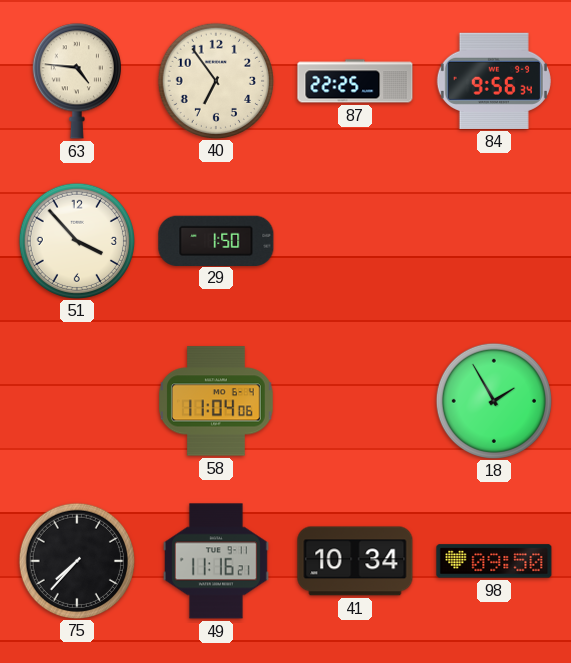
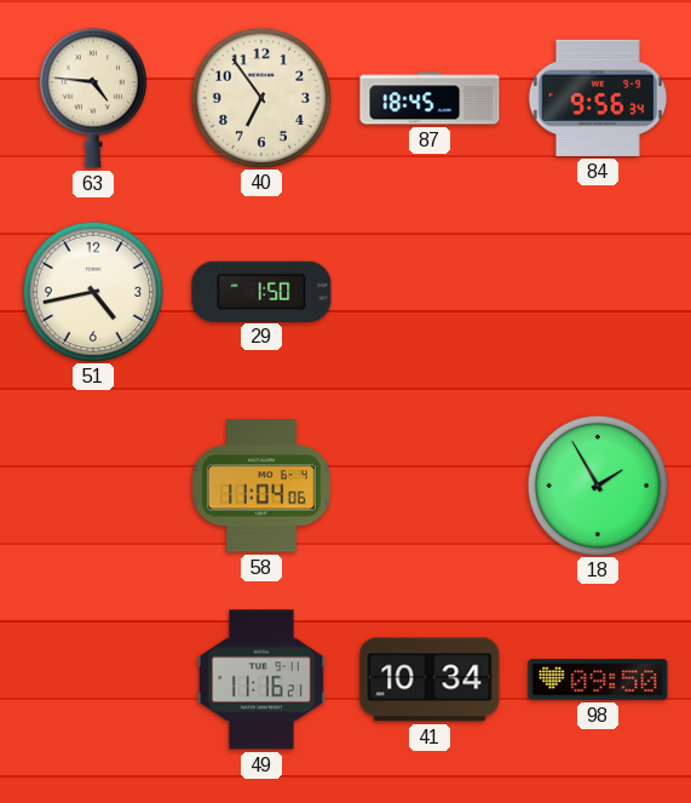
87: 22:25 -> 18:45
51: 3:53 -> 4:43
75: 7:37 -> none
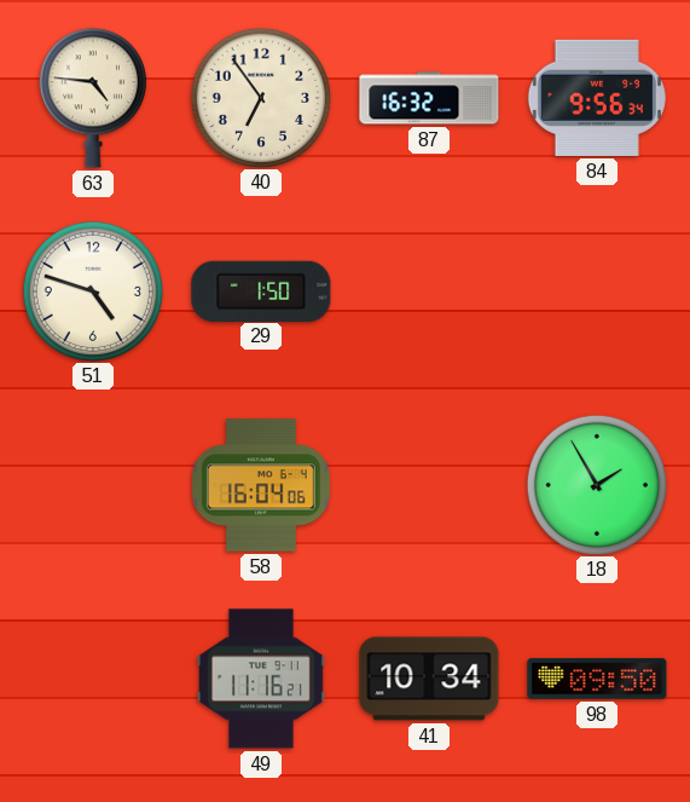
87: 18:45 -> 16:32
51: 4:43 -> 4:48
58: 11:04 -> 16:04
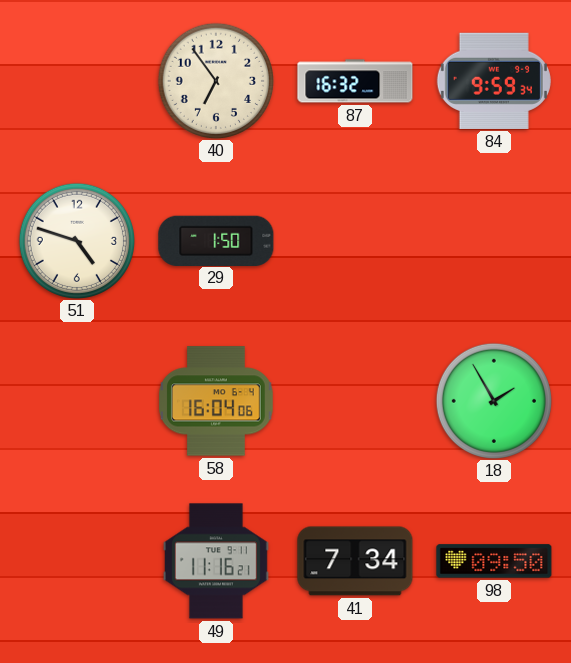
63: 4:46 -> none
84: 9:56 -> 9:59
41: 10:34 -> 7:34
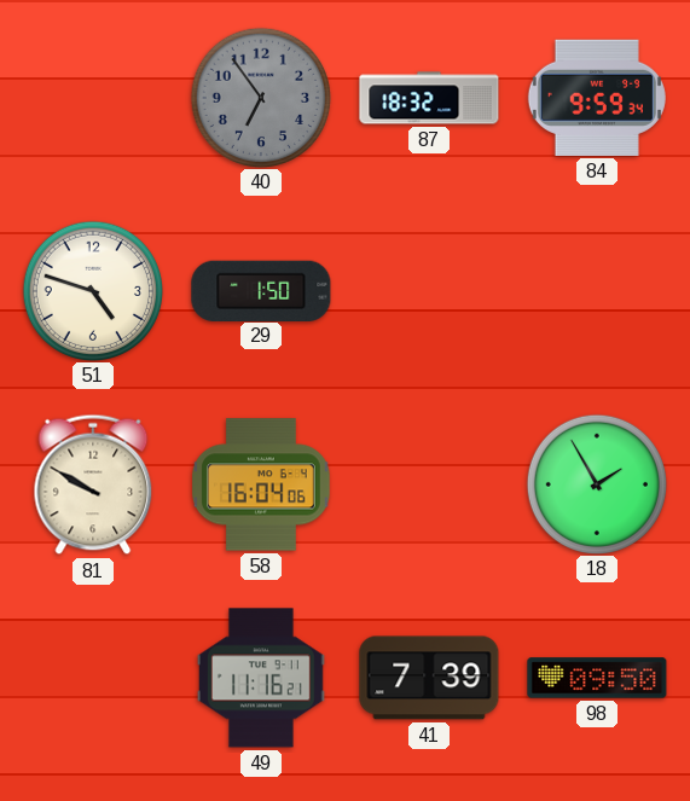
40 dial: cream -> grey
87: 16:32 -> 18:32
81: none -> 9:50
41: 7:34 -> 7:39
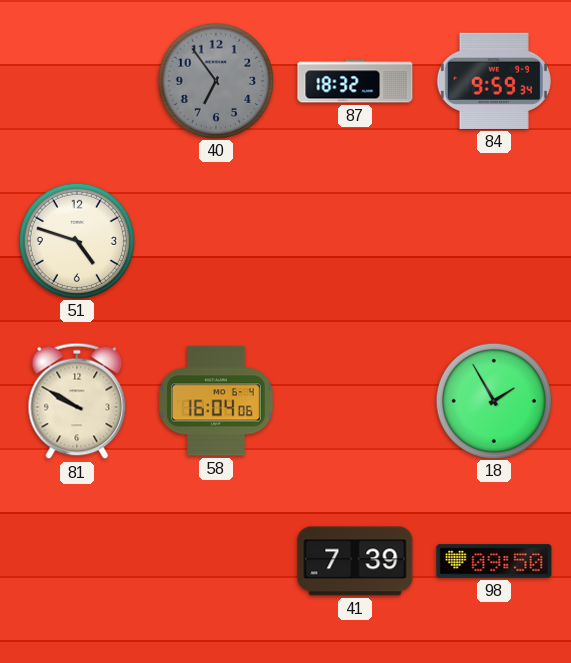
29: 1:50 -> none
49: 11:16 -> none
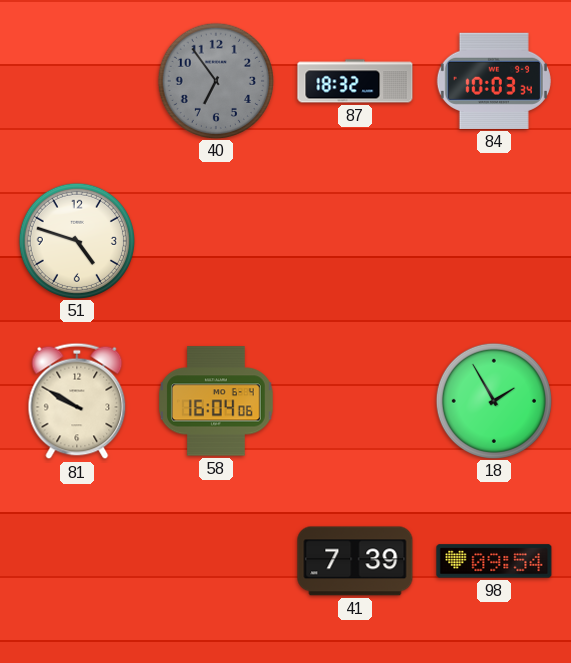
84: 9:59 -> 10:03
98: 09:50 -> 09:54
